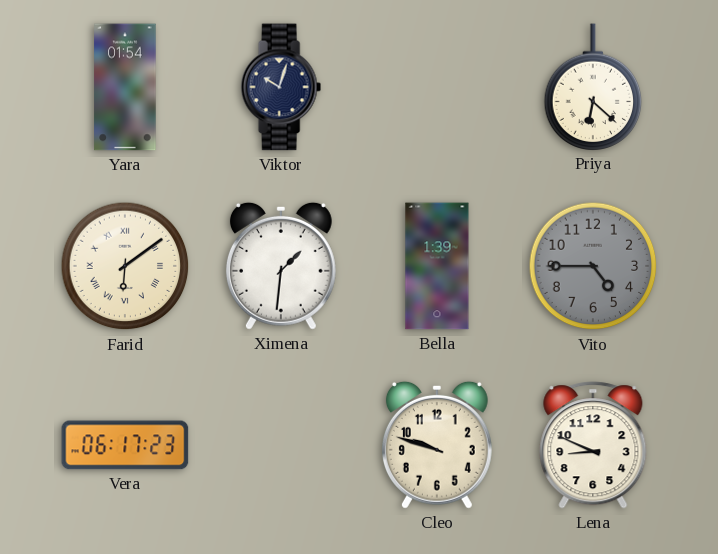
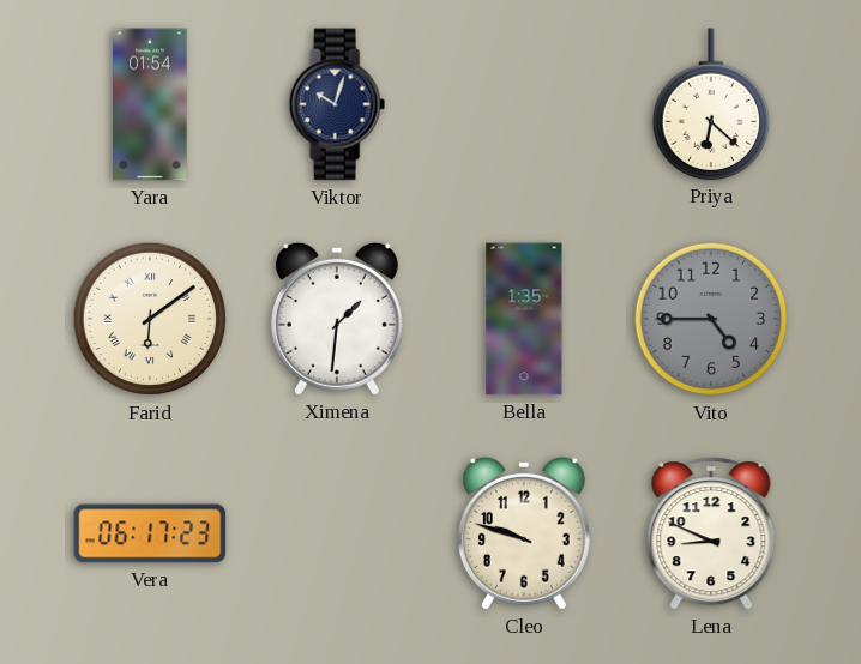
Bella: 1:39 -> 1:35
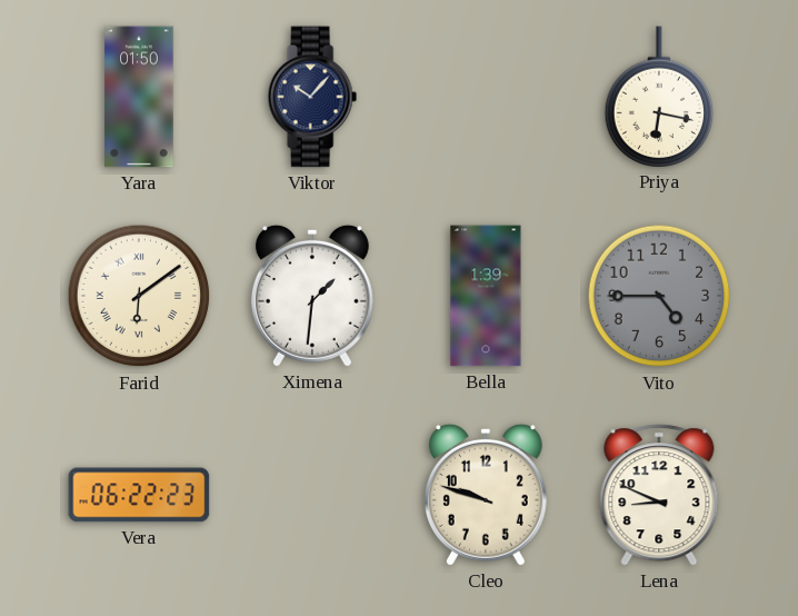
Yara: 01:54 -> 01:50
Viktor: 10:03 -> 10:07
Priya: 6:22 -> 6:17
Bella: 1:35 -> 1:39
Vera: 06:17 -> 06:22
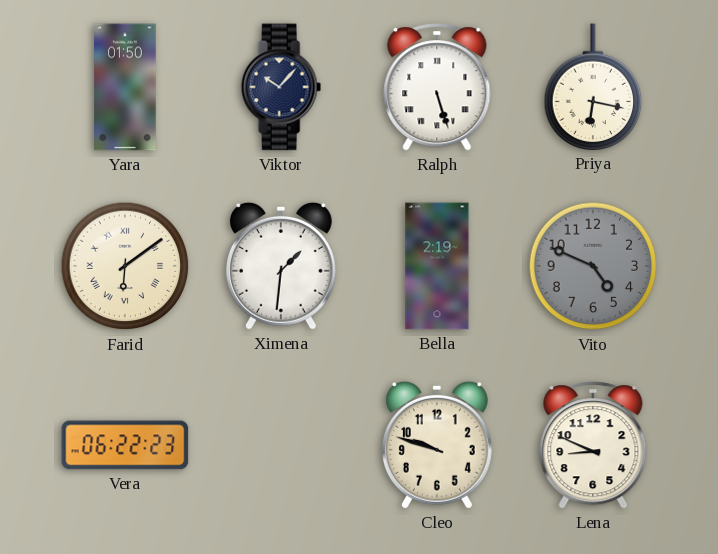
Ralph: none -> 5:27
Bella: 1:39 -> 2:19
Vito: 4:45 -> 4:49
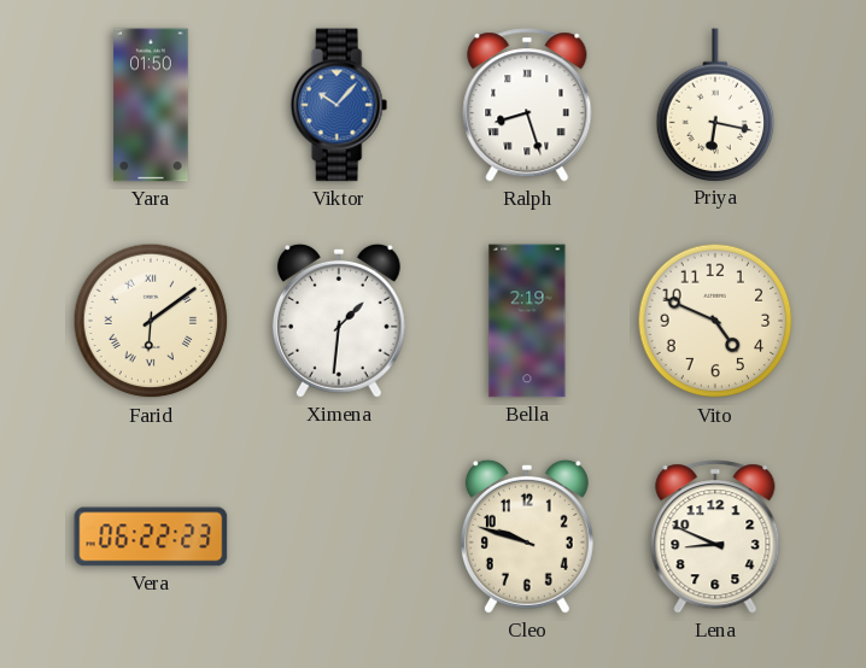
Viktor dial: navy -> blue
Ralph: 5:27 -> 8:27
Vito dial: grey -> cream
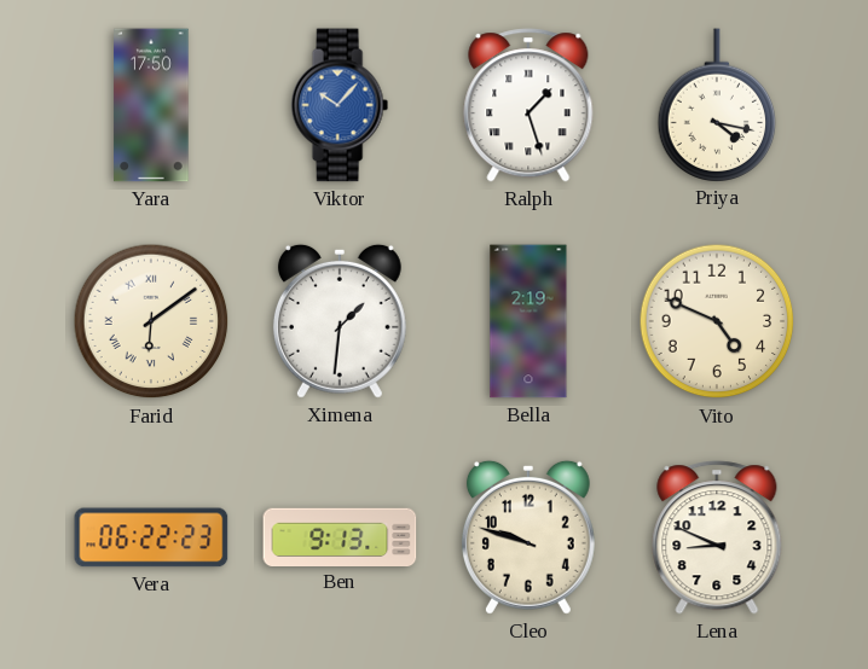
Yara: 01:50 -> 17:50
Ralph: 8:27 -> 1:27
Priya: 6:17 -> 4:17
Ben: none -> 9:13
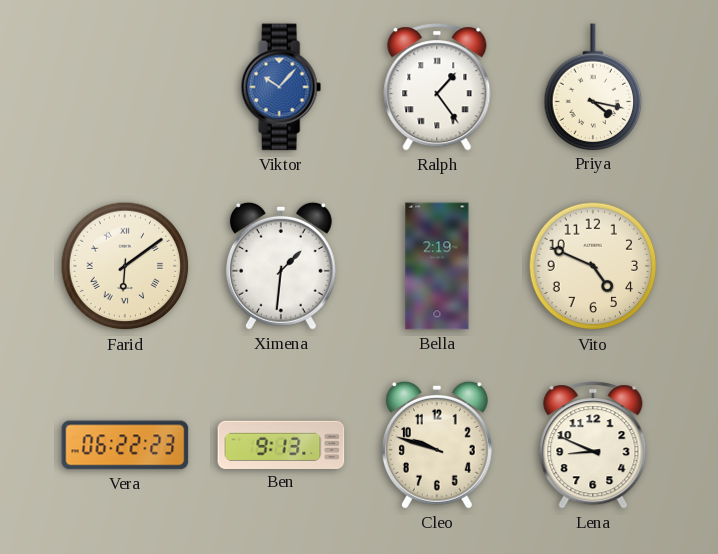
Yara: 17:50 -> none
Ralph: 1:27 -> 1:24
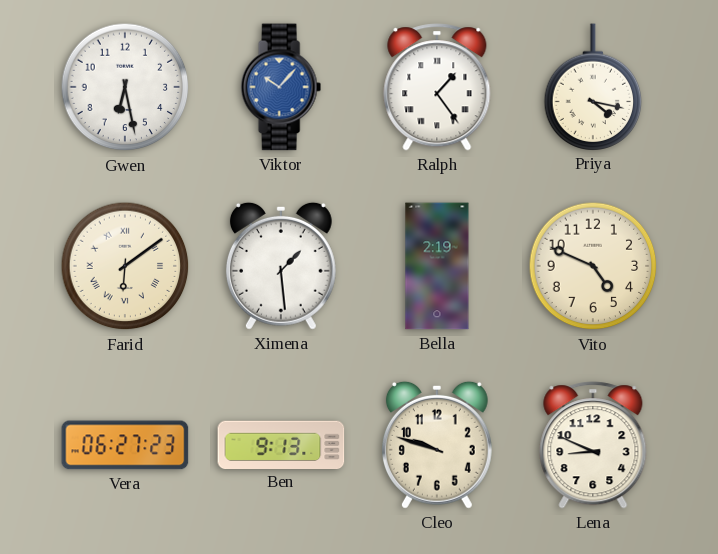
Gwen: none -> 6:28
Ximena: 1:31 -> 1:29
Vera: 06:22 -> 06:27
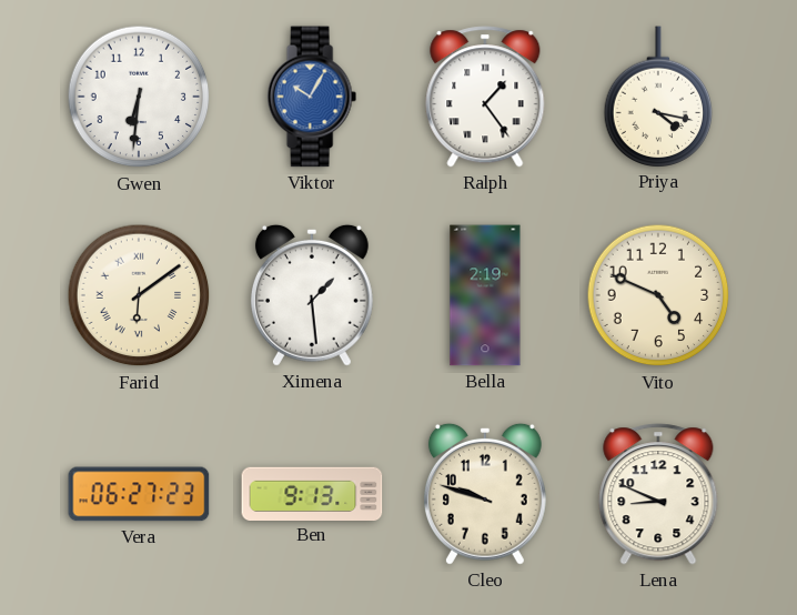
Gwen: 6:28 -> 6:31
Viktor: 10:07 -> 10:05
